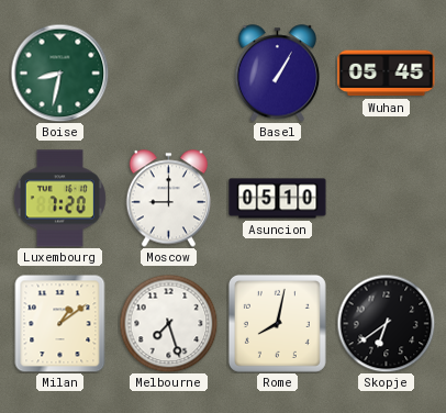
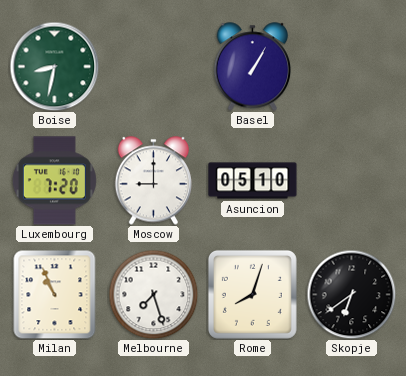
Wuhan: 05:45 -> none
Milan: 1:09 -> 10:56
Rome: 8:02 -> 8:03
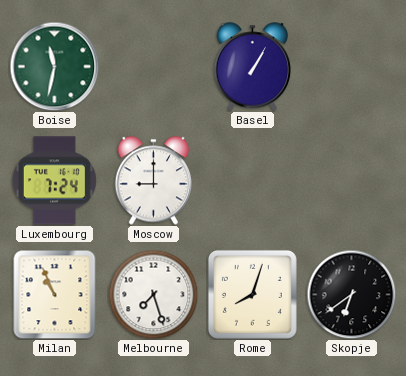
Boise: 8:32 -> 11:32
Luxembourg: 7:20 -> 7:24
Asuncion: 05:10 -> none
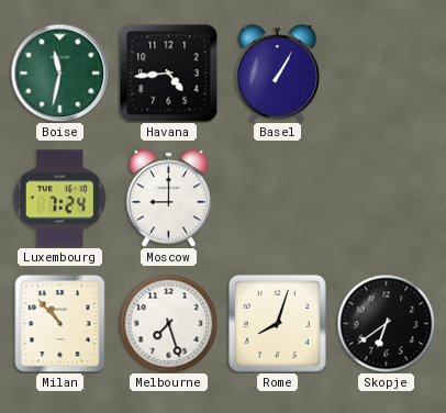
Havana: none -> 4:44
Milan: 10:56 -> 10:53
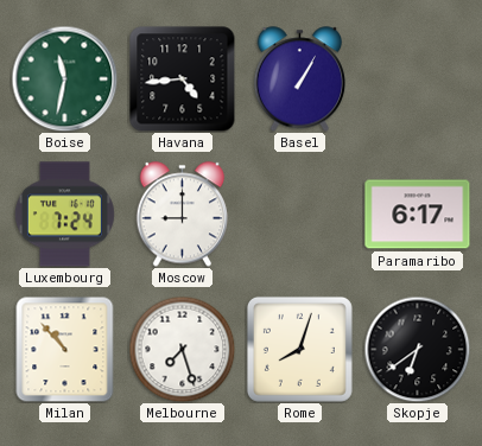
Paramaribo: none -> 6:17
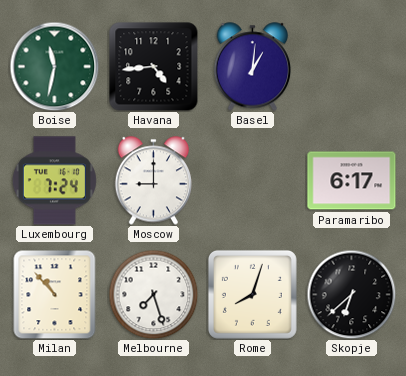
Basel: 1:05 -> 1:01
Skopje: 6:39 -> 6:38
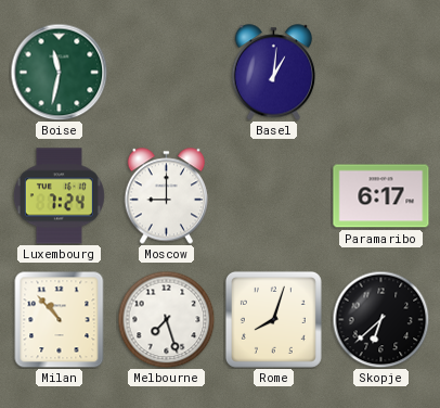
Havana: 4:44 -> none
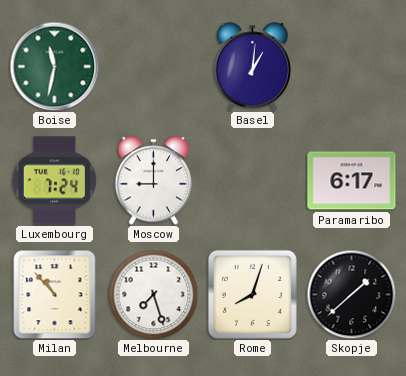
Skopje: 6:38 -> 1:38
